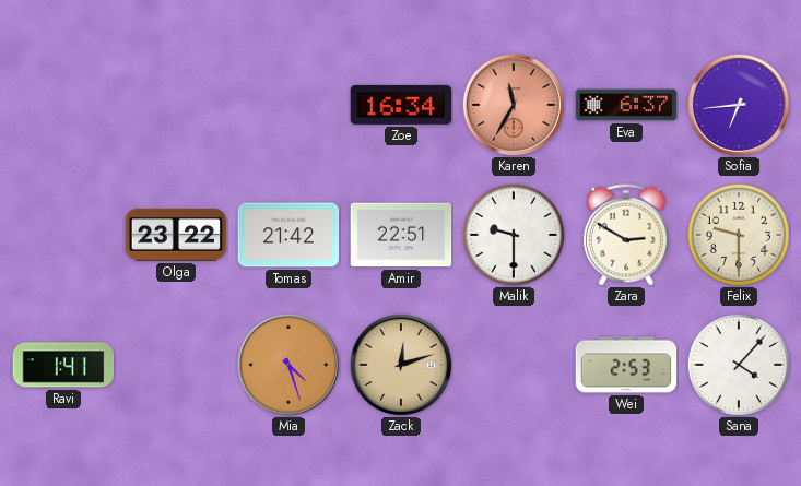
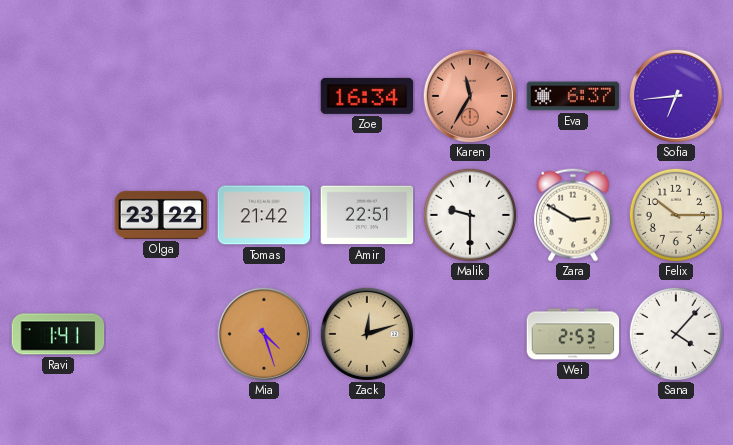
Felix: 9:30 -> 10:15
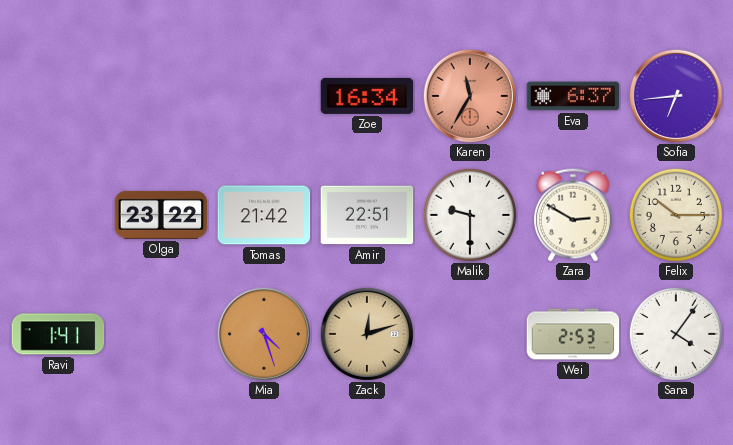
Sana: 4:07 -> 4:06
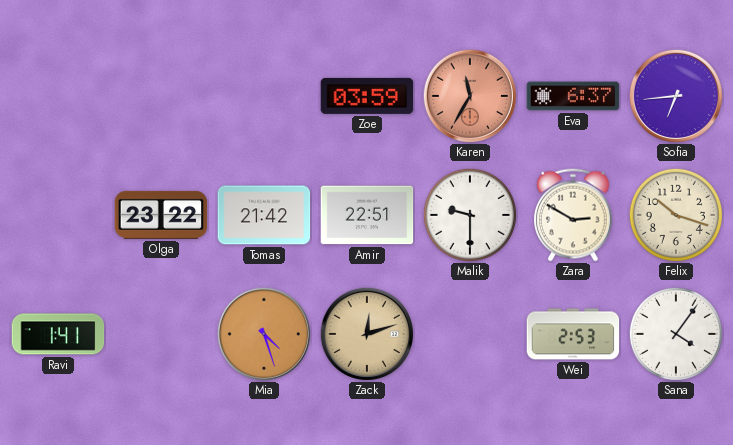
Zoe: 16:34 -> 03:59
Felix: 10:15 -> 10:18
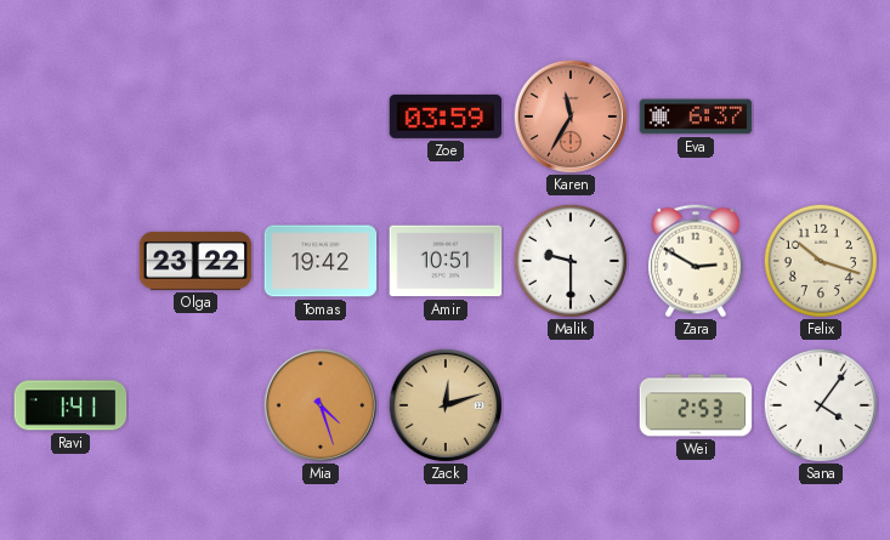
Sofia: 6:44 -> none
Tomas: 21:42 -> 19:42
Amir: 22:51 -> 10:51
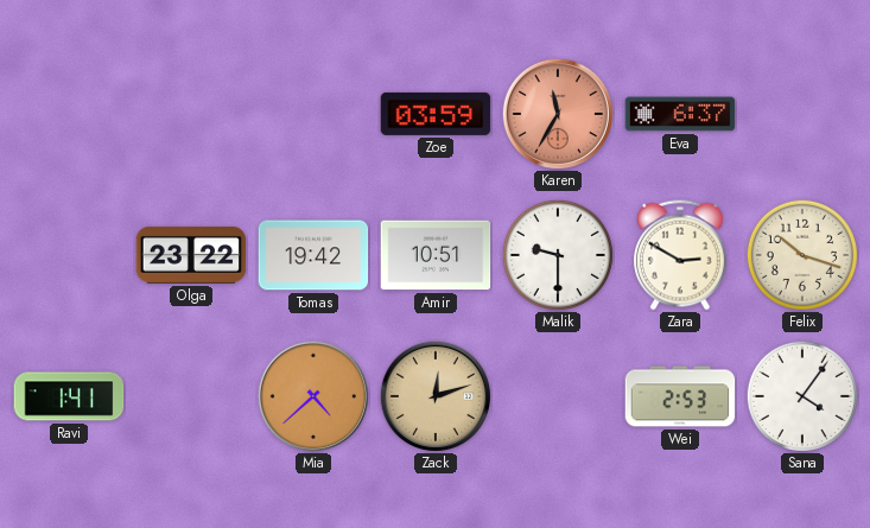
Mia: 4:27 -> 4:38
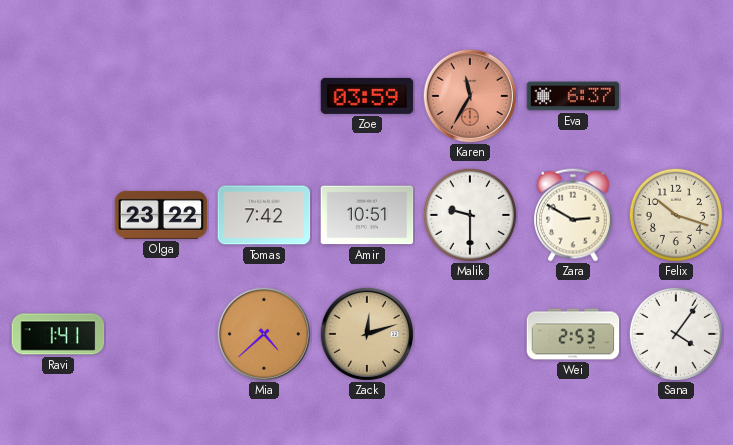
Tomas: 19:42 -> 7:42
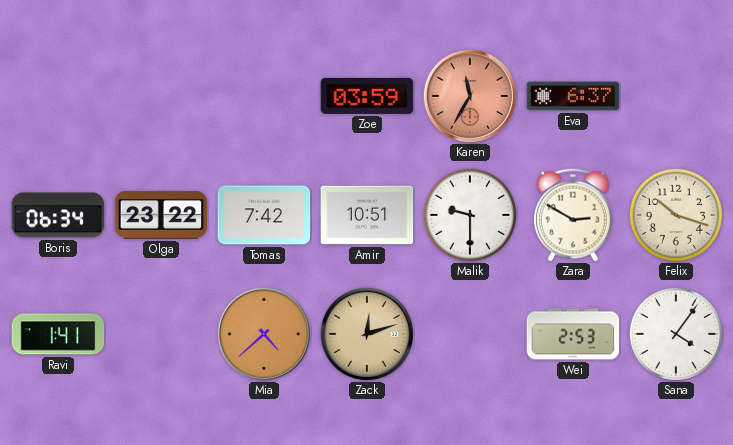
Boris: none -> 06:34
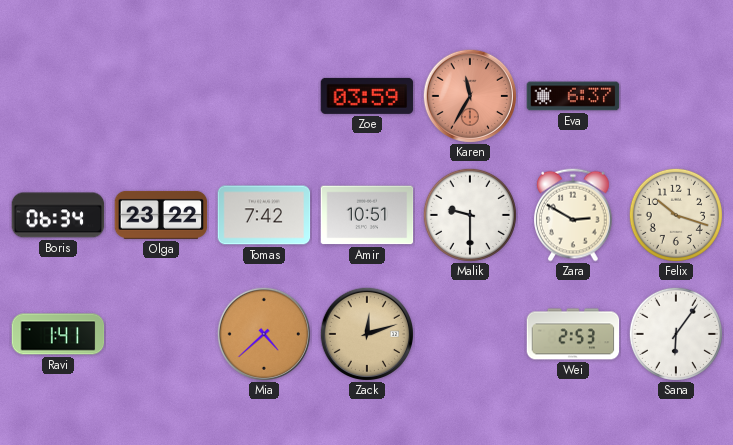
Sana: 4:06 -> 6:06
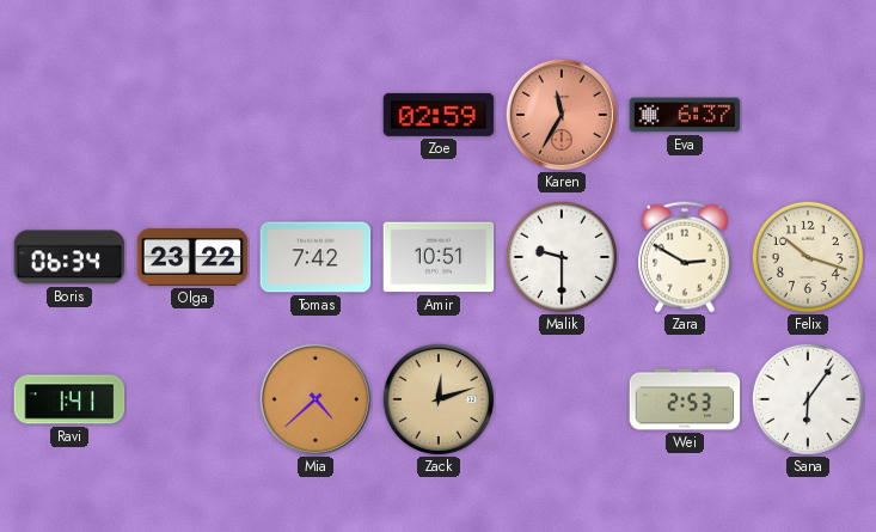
Zoe: 03:59 -> 02:59
